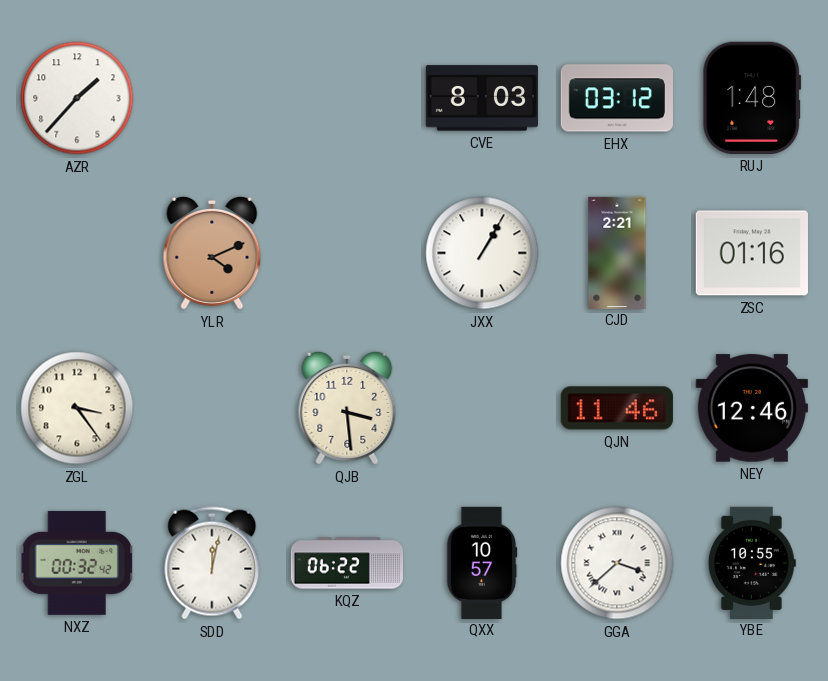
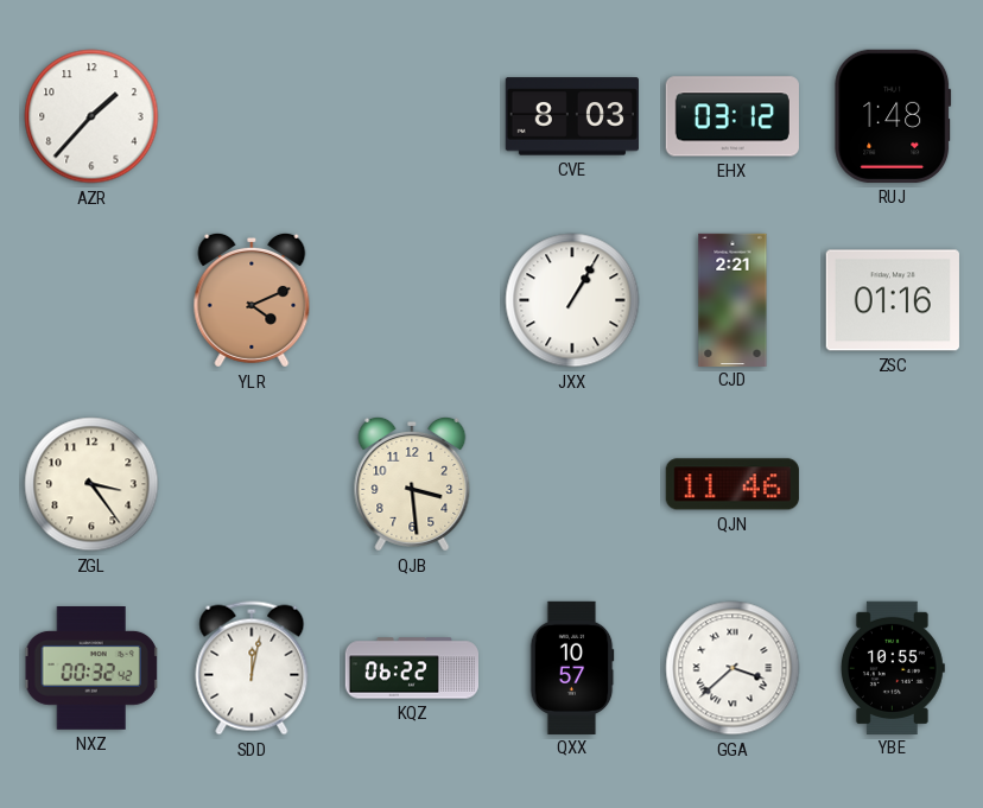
NEY: 12:46 -> none
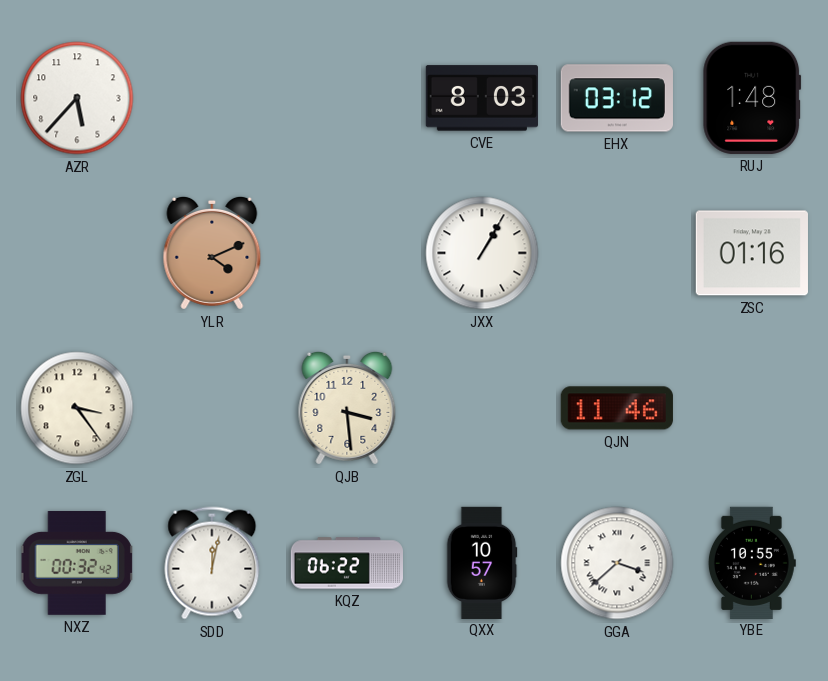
AZR: 1:37 -> 5:37
CJD: 2:21 -> none
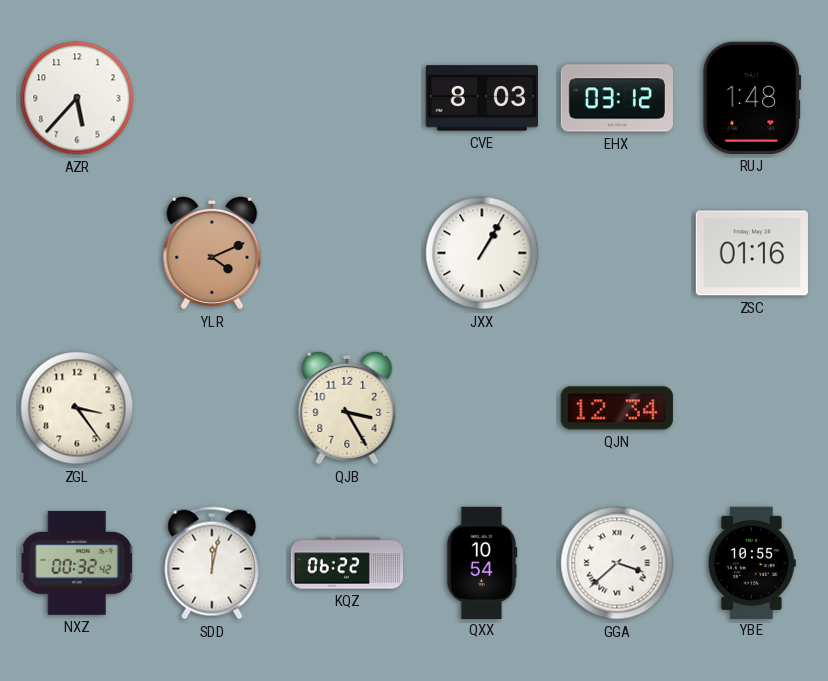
QJB: 3:29 -> 3:25
QJN: 11:46 -> 12:34
QXX: 10:57 -> 10:54
